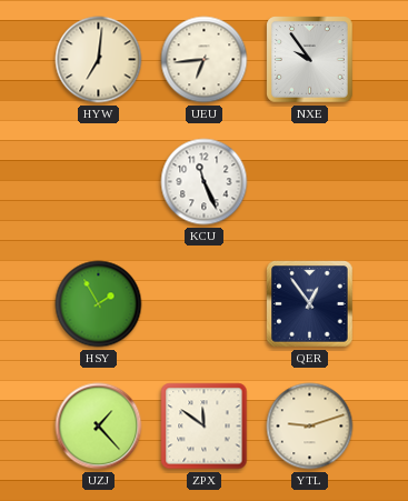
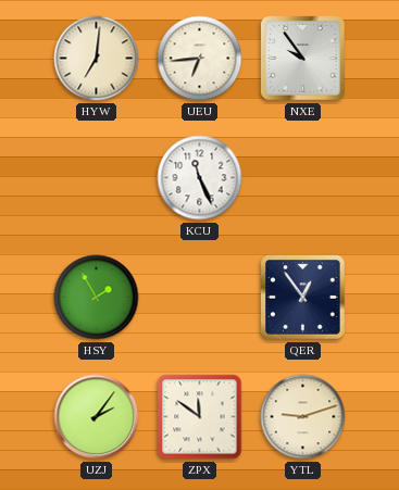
UZJ: 1:23 -> 2:06
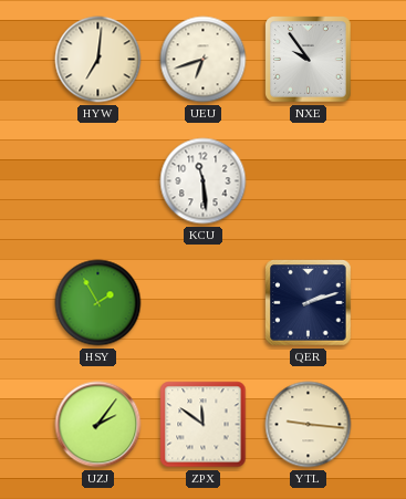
UEU: 6:44 -> 6:42
KCU: 11:26 -> 11:29
QER: 12:54 -> 2:12
YTL: 9:12 -> 9:16
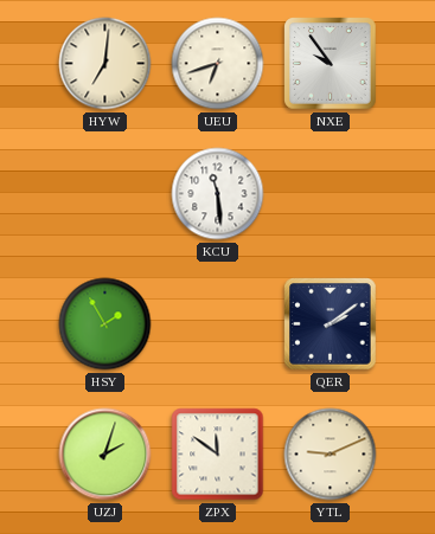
QER: 2:12 -> 2:09
UZJ: 2:06 -> 2:03
YTL: 9:16 -> 9:11
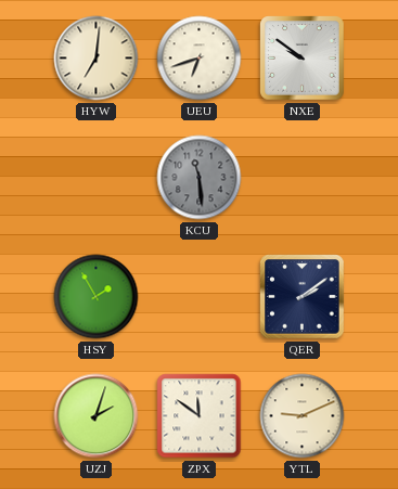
NXE: 9:54 -> 9:51
KCU dial: white -> grey
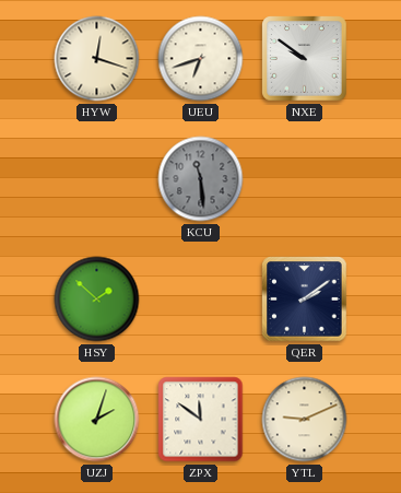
HYW: 7:01 -> 12:18
HSY: 1:55 -> 1:52
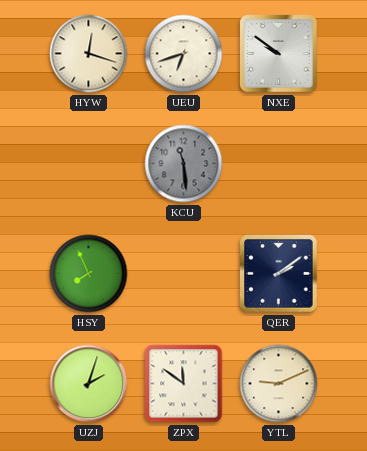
HSY: 1:52 -> 7:56
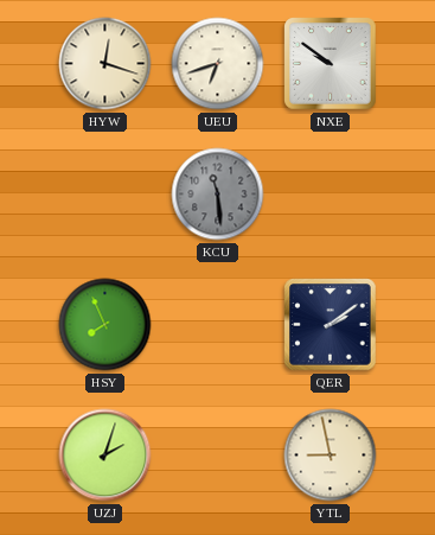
ZPX: 11:51 -> none
YTL: 9:11 -> 8:58
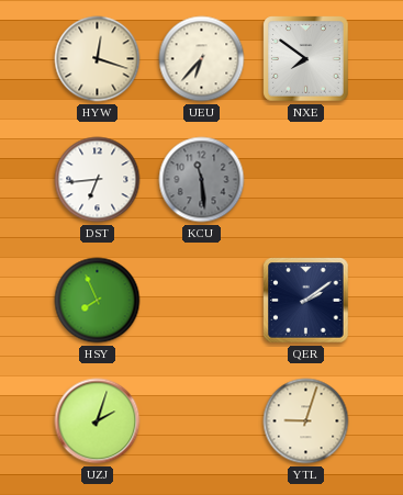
UEU: 6:42 -> 6:37
NXE: 9:51 -> 7:51
DST: none -> 6:44
YTL: 8:58 -> 9:03
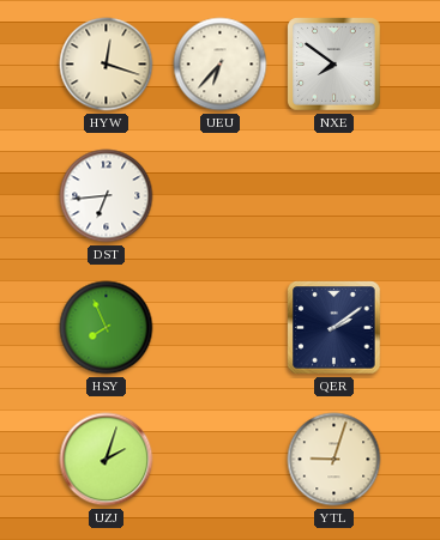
KCU: 11:29 -> none
